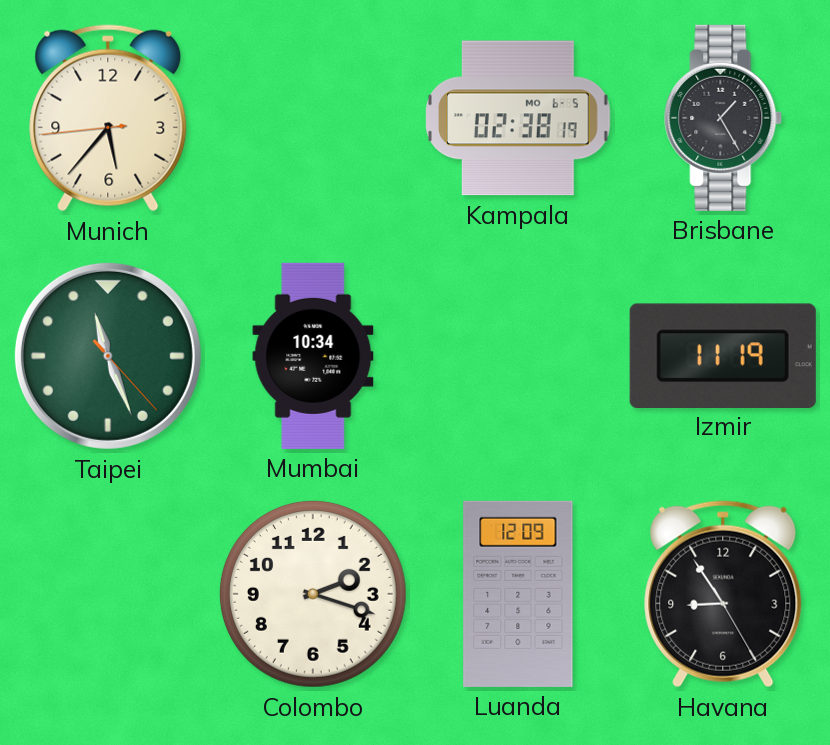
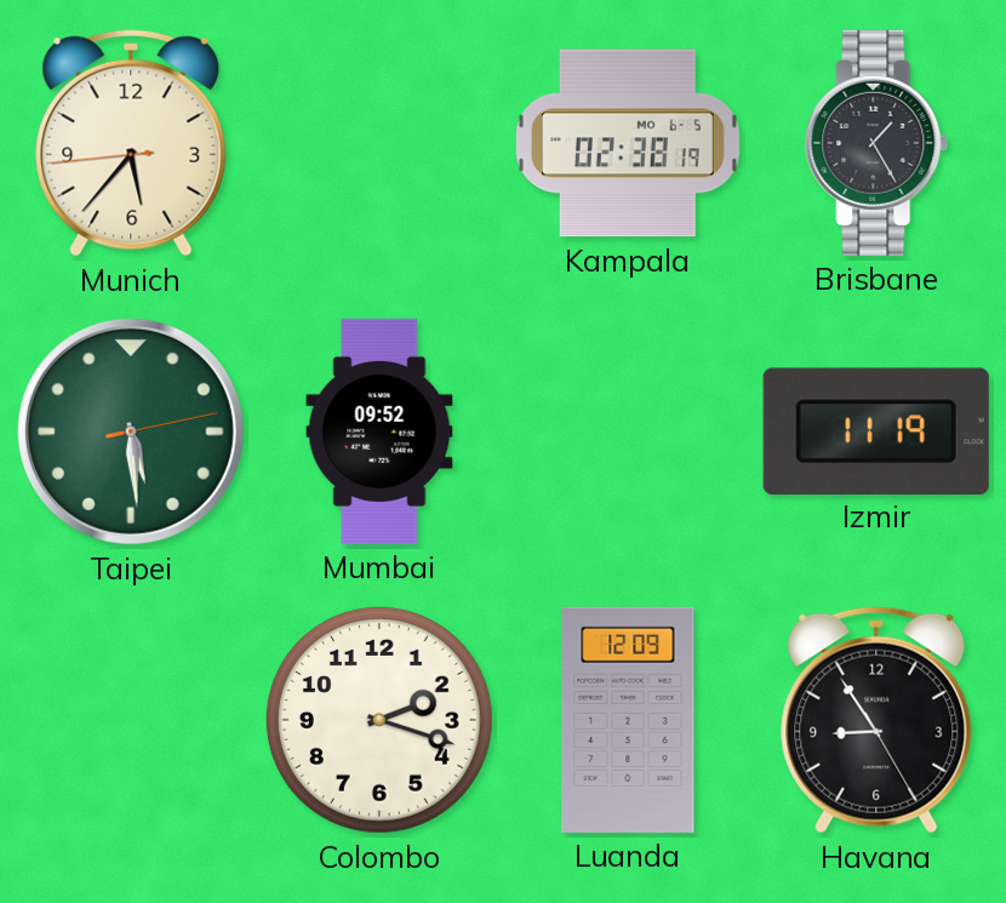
Taipei: 11:26 -> 5:29
Mumbai: 10:34 -> 09:52
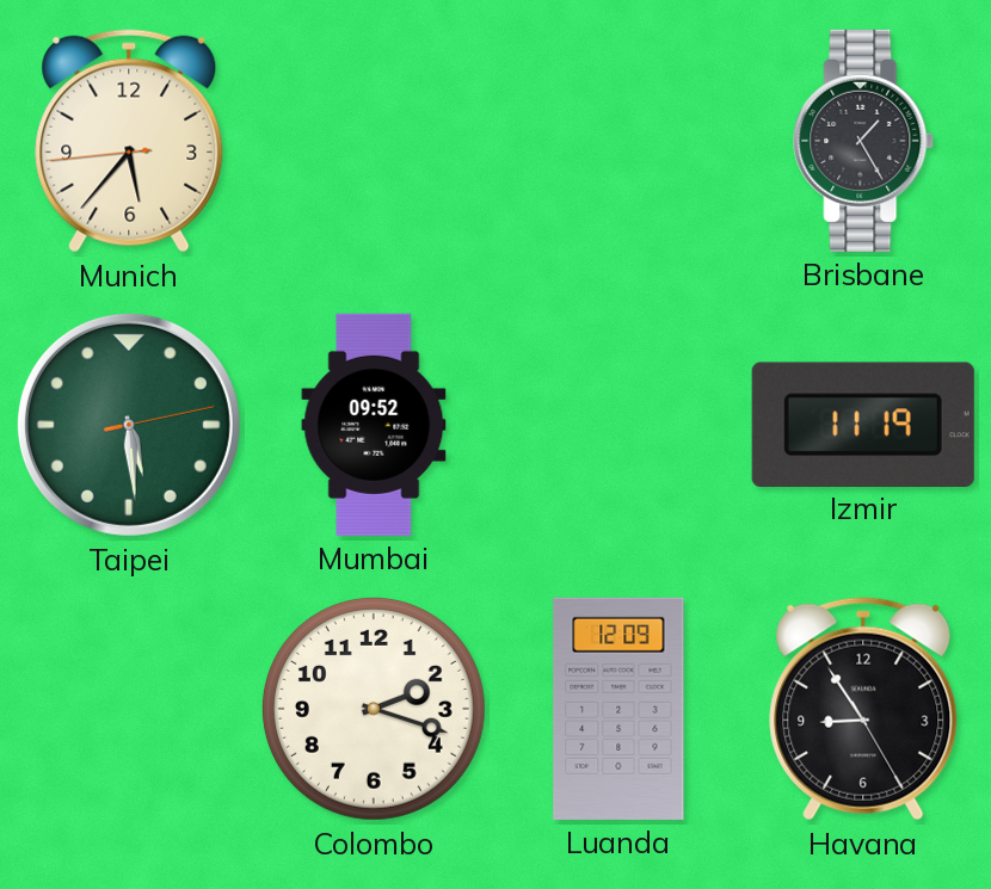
Kampala: 02:38 -> none
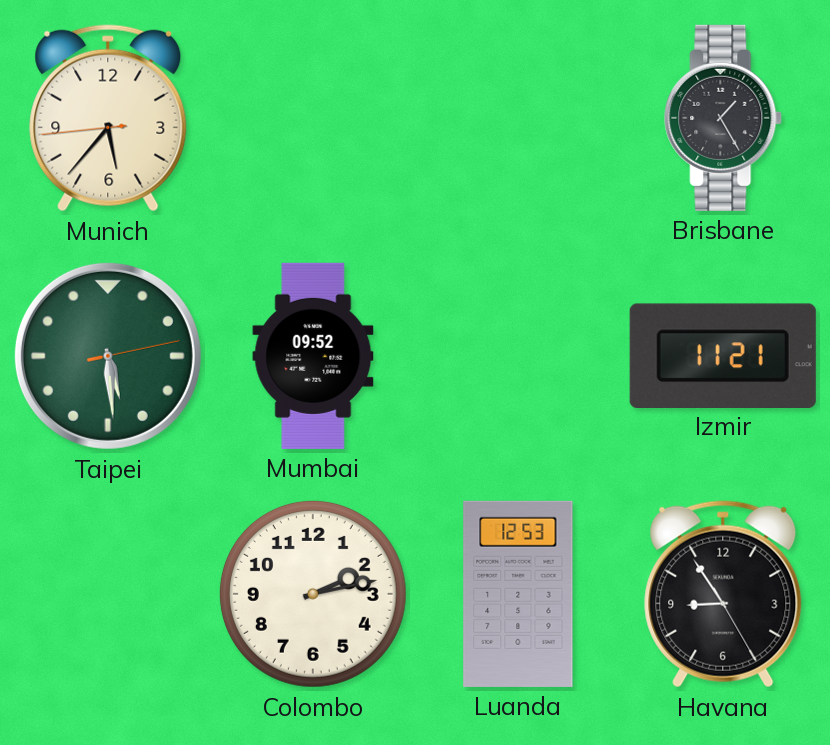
Izmir: 11:19 -> 11:21
Colombo: 2:18 -> 2:13
Luanda: 12:09 -> 12:53
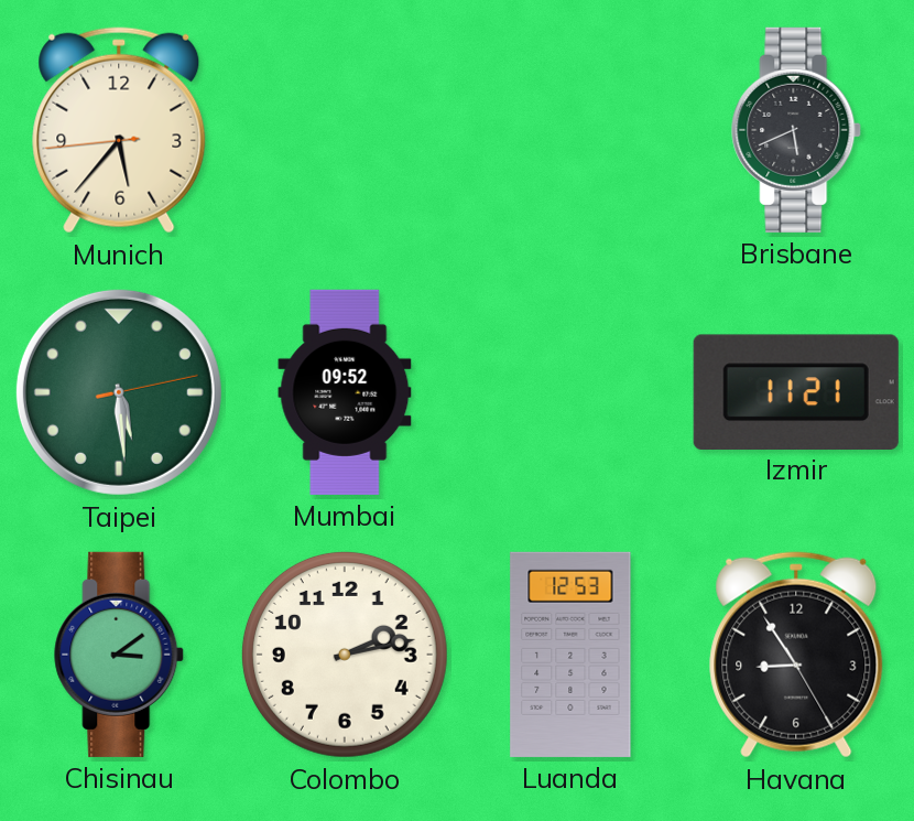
Brisbane: 1:25 -> 5:41
Chisinau: none -> 3:09
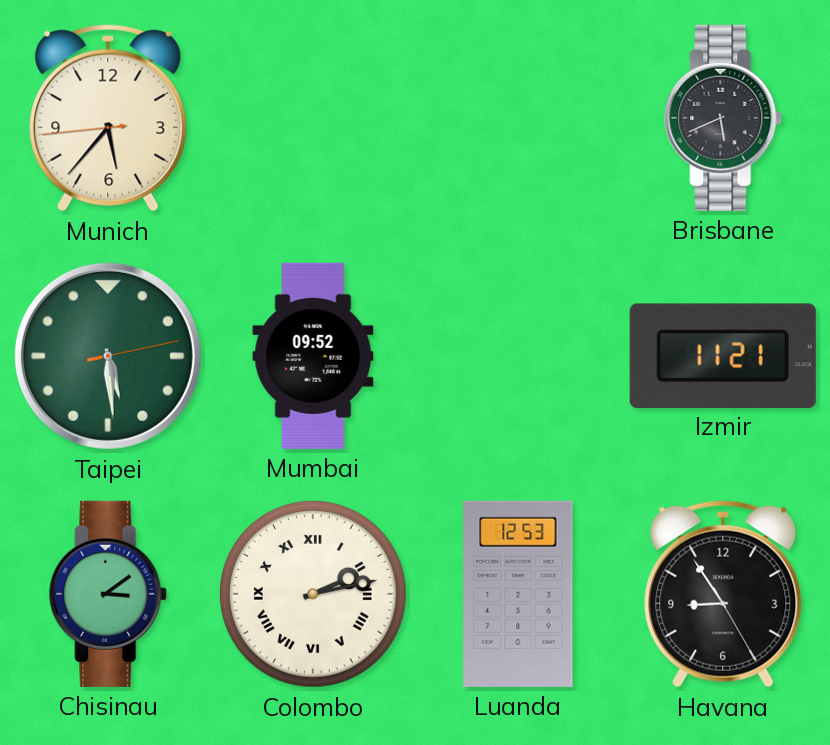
Colombo numerals: Arabic -> Roman
